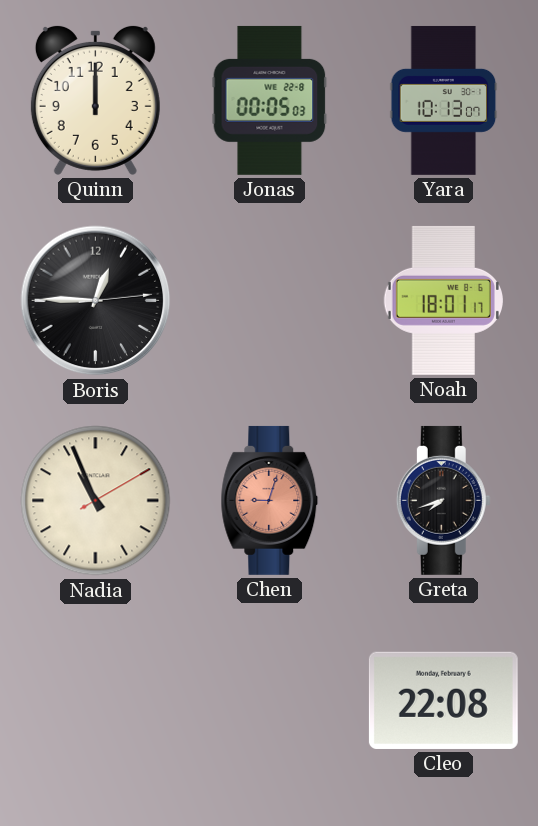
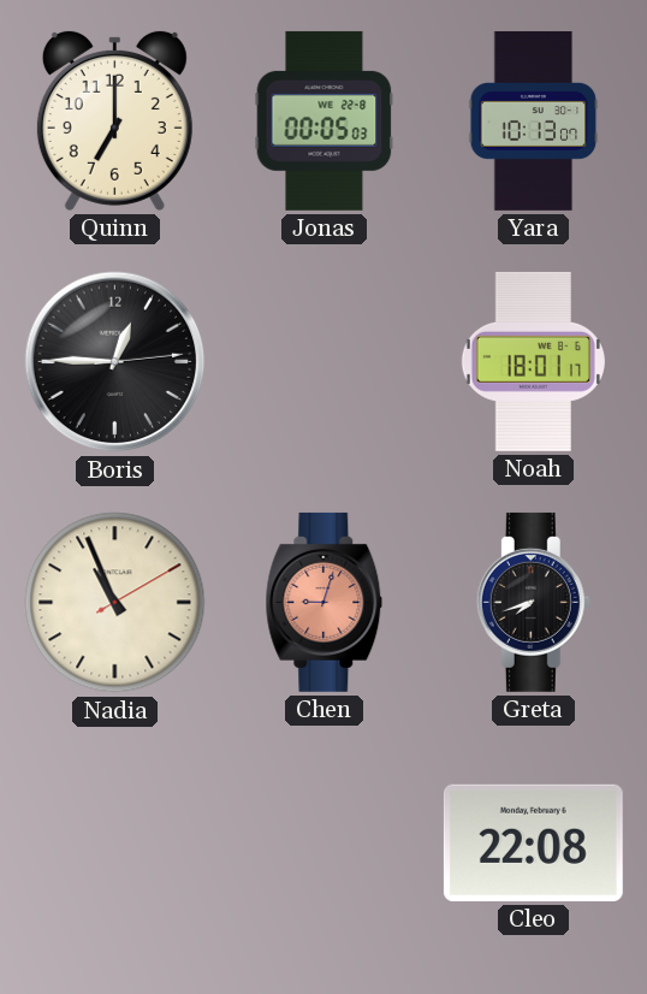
Quinn: 12:00 -> 7:00
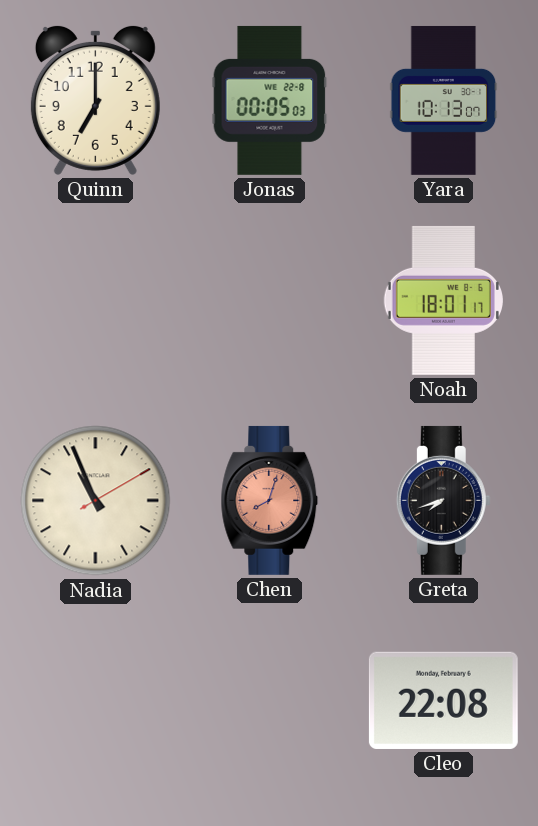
Boris: 12:45 -> none
Chen: 9:03 -> 8:03
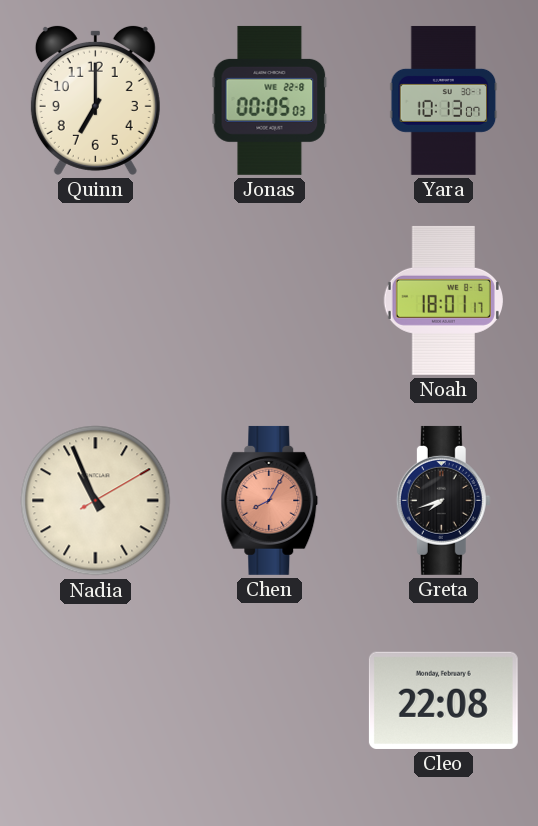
Chen: 8:03 -> 8:05
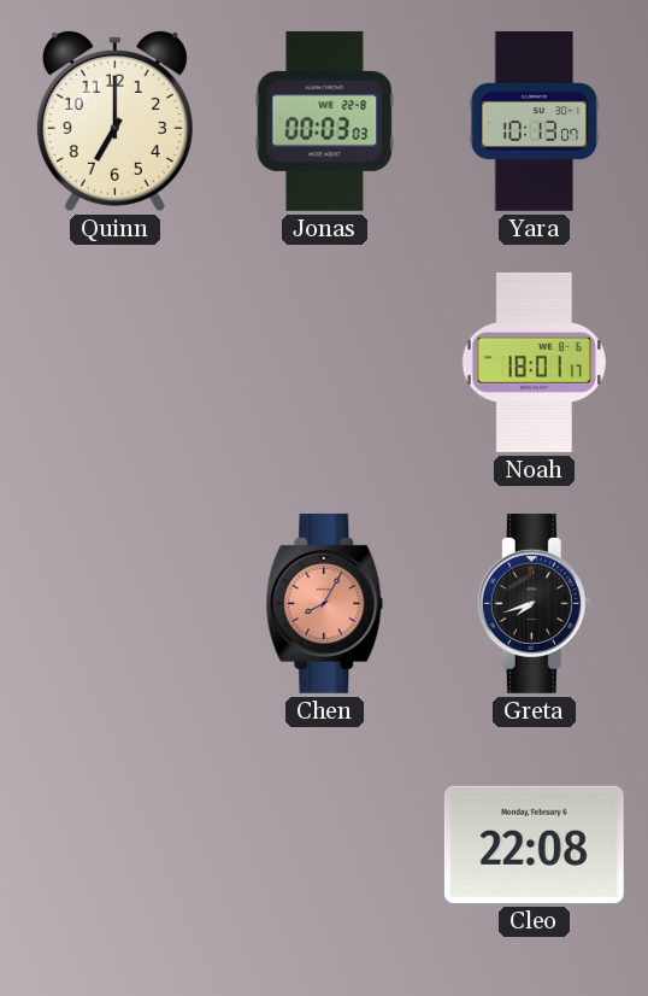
Jonas: 00:05 -> 00:03
Nadia: 10:56 -> none
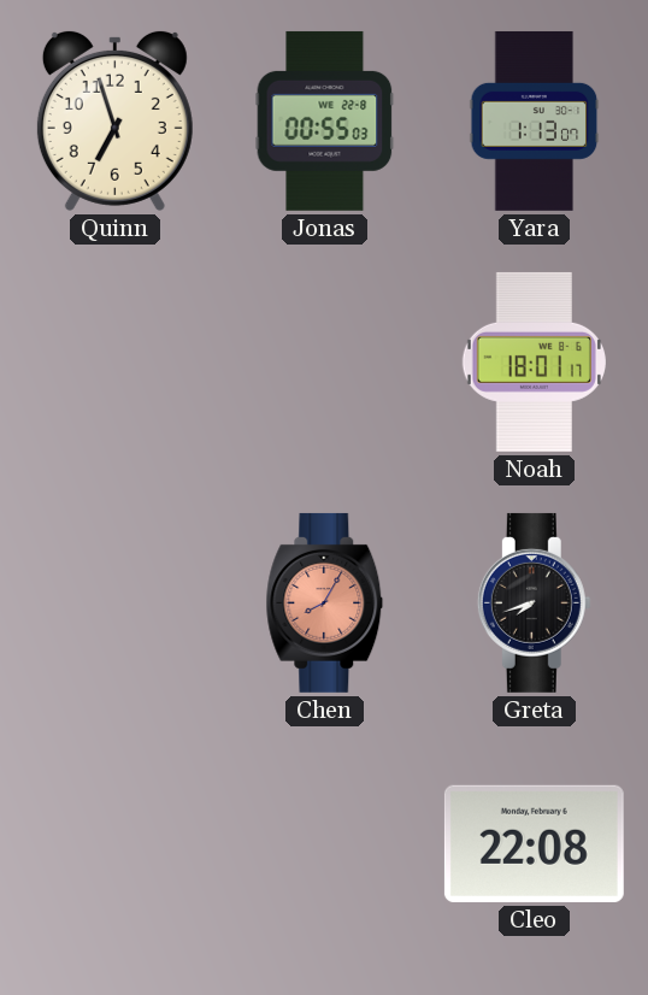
Quinn: 7:00 -> 6:57
Jonas: 00:03 -> 00:55
Yara: 10:13 -> 1:13
